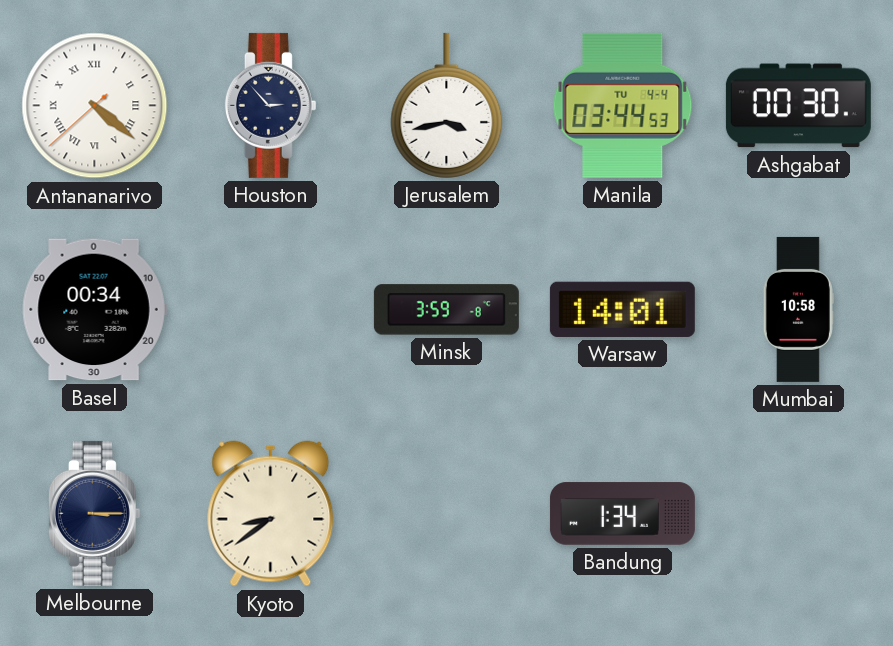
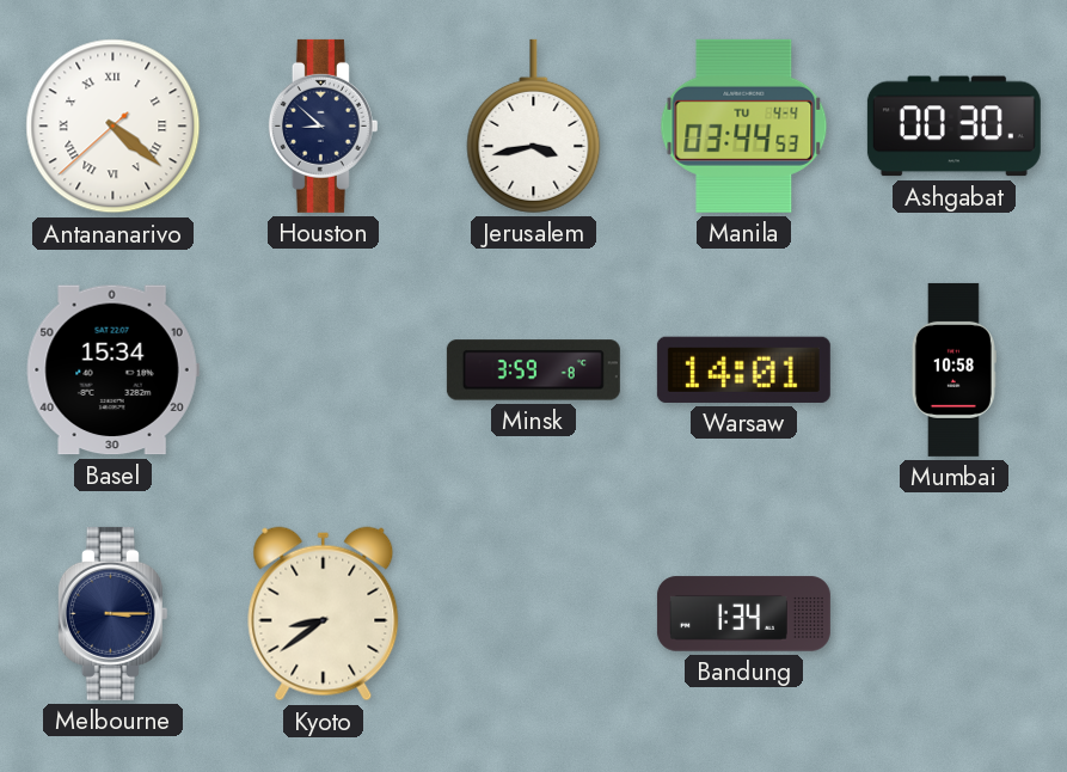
Houston: 2:53 -> 8:52
Basel: 00:34 -> 15:34
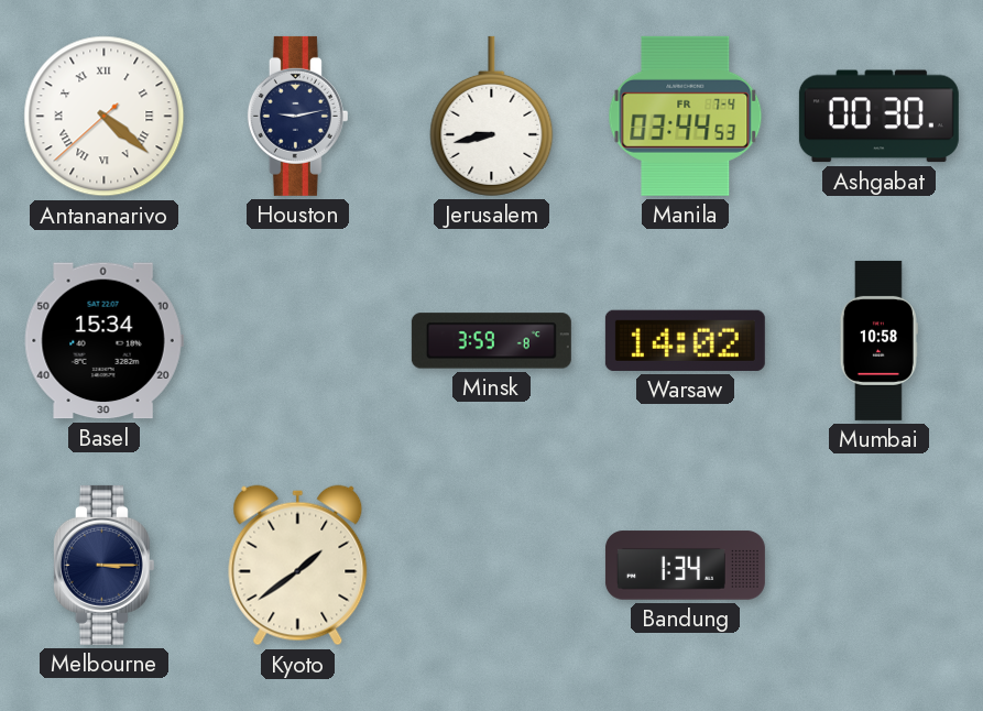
Houston: 8:52 -> 9:13
Jerusalem: 3:43 -> 8:43
Manila date: TU 4-4 -> FR 7-4
Warsaw: 14:01 -> 14:02
Kyoto: 8:39 -> 1:39
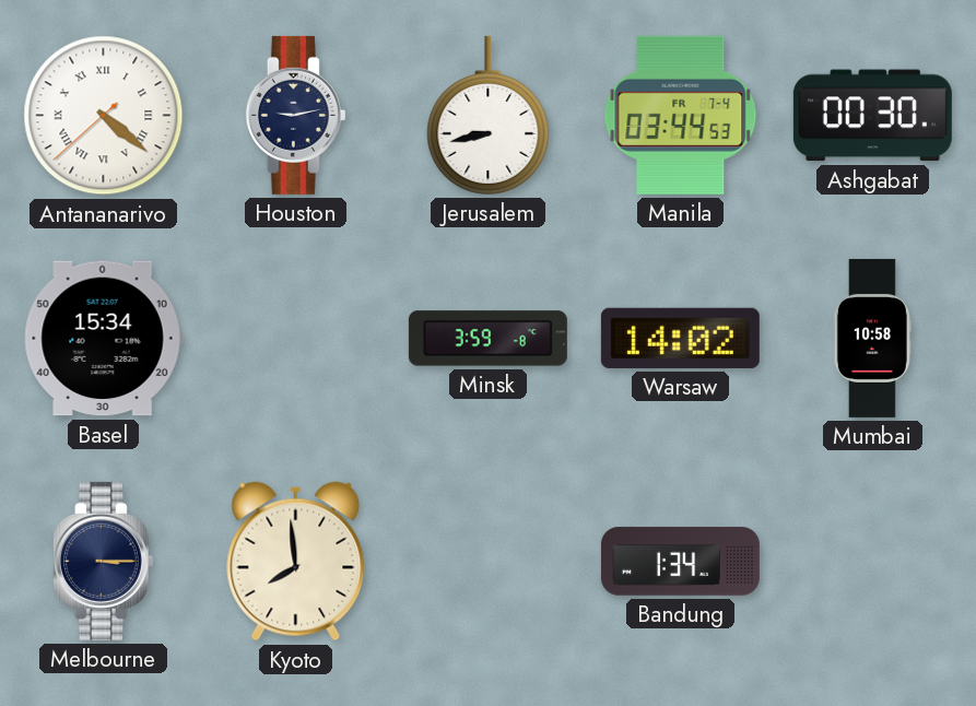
Kyoto: 1:39 -> 7:59
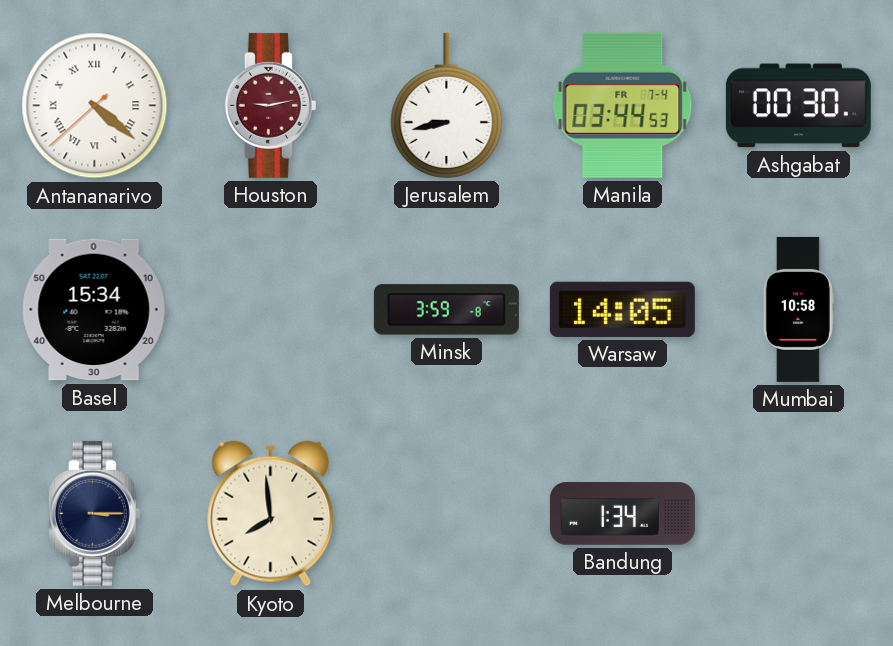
Houston dial: navy -> burgundy
Warsaw: 14:02 -> 14:05
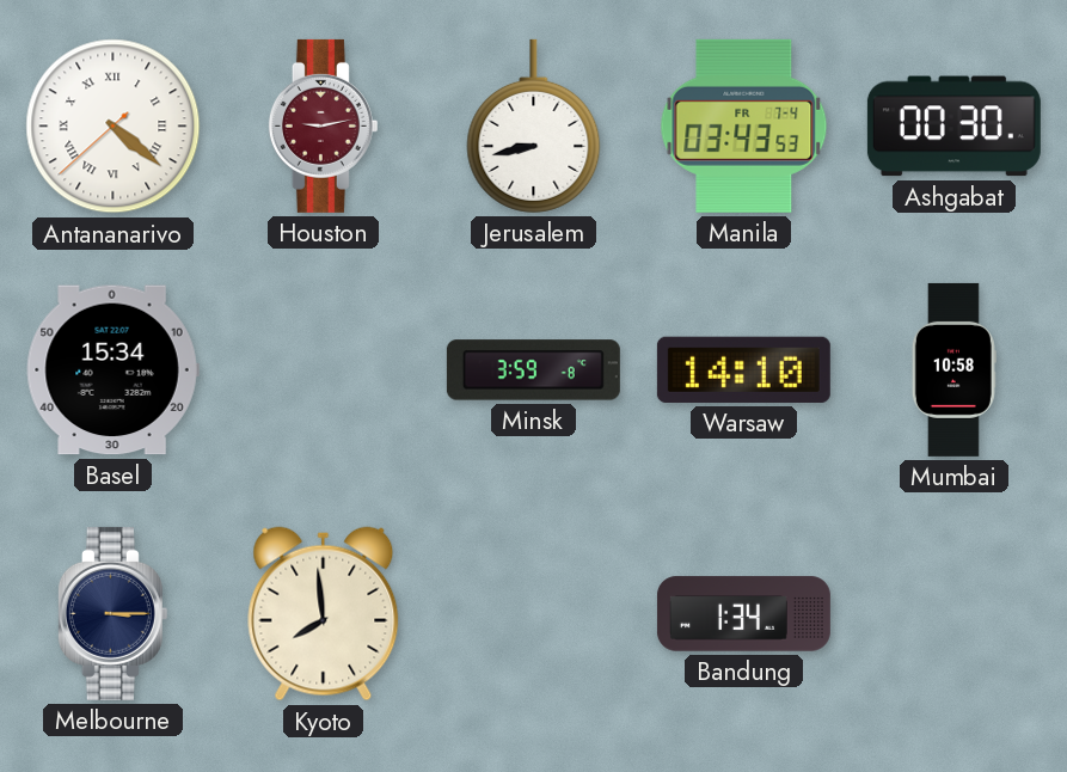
Manila: 03:44 -> 03:43
Warsaw: 14:05 -> 14:10
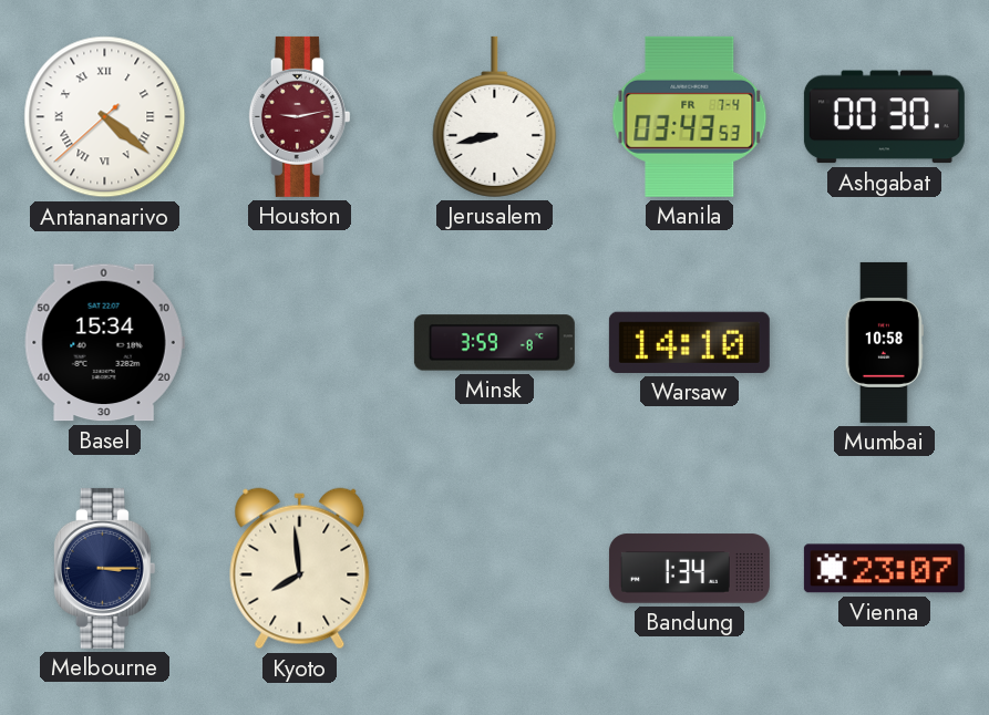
Vienna: none -> 23:07
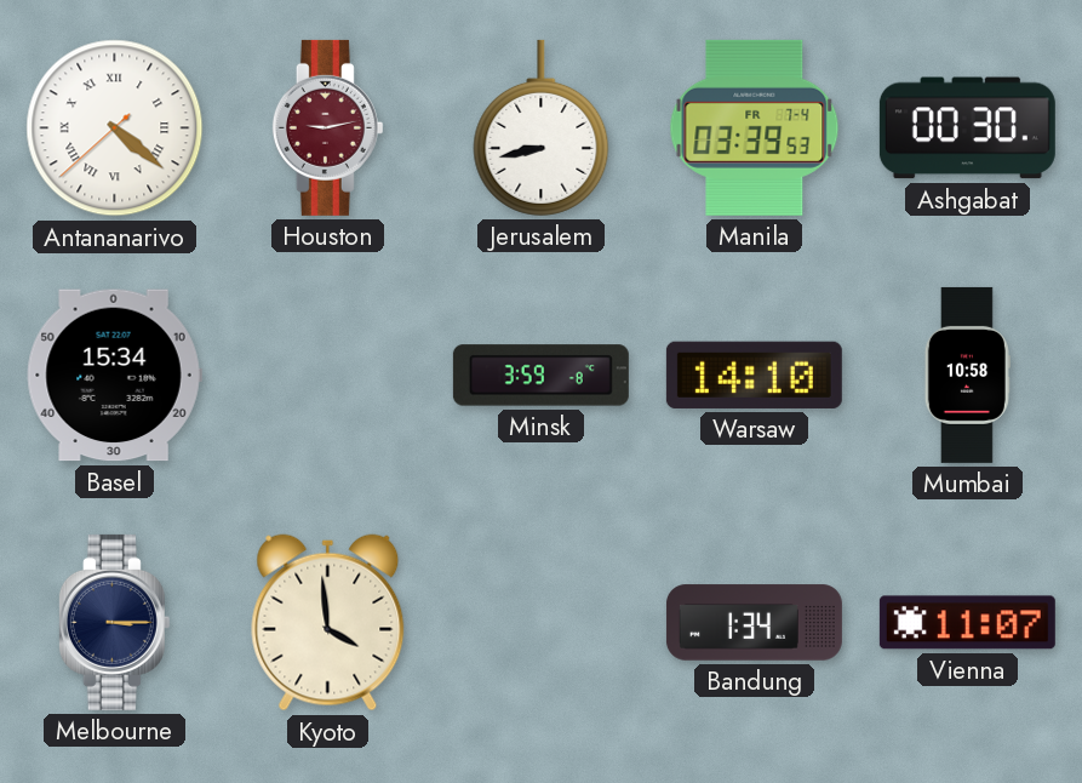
Manila: 03:43 -> 03:39
Kyoto: 7:59 -> 3:59
Vienna: 23:07 -> 11:07
